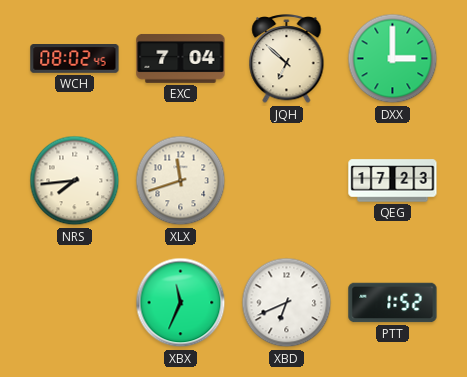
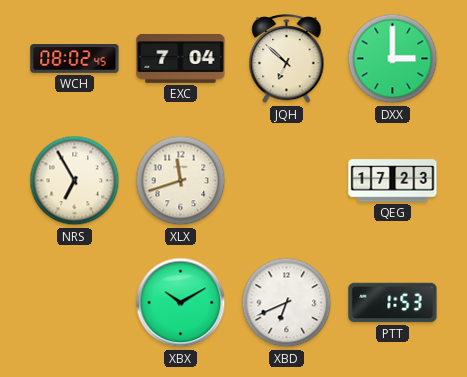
NRS: 7:44 -> 6:55
XBX: 11:34 -> 10:10
PTT: 1:52 -> 1:53
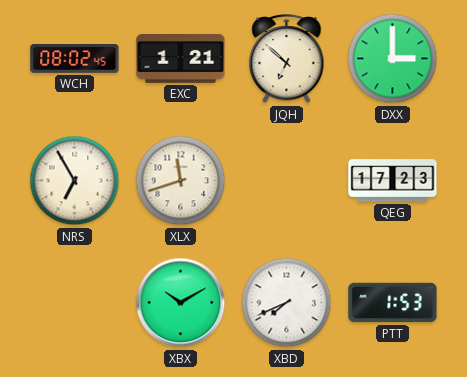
EXC: 7:04 -> 1:21
XBD: 6:41 -> 7:41
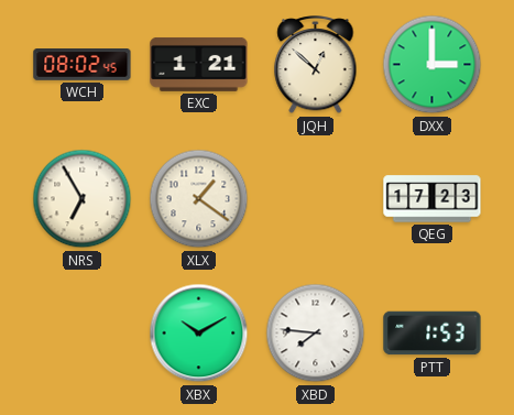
JQH: 6:52 -> 12:52
XLX: 11:42 -> 1:21
XBD: 7:41 -> 7:46
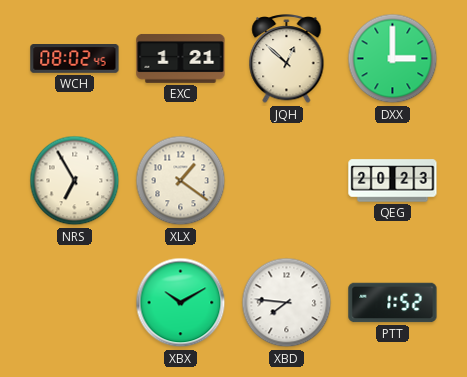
QEG: 17:23 -> 20:23
PTT: 1:53 -> 1:52
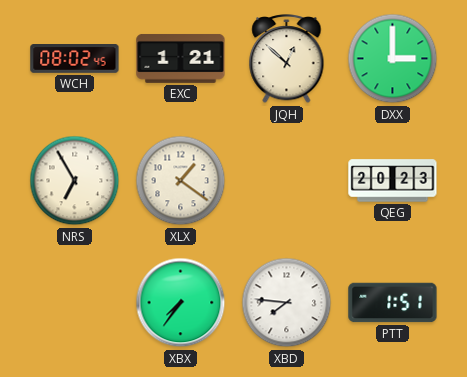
XBX: 10:10 -> 7:36
PTT: 1:52 -> 1:51
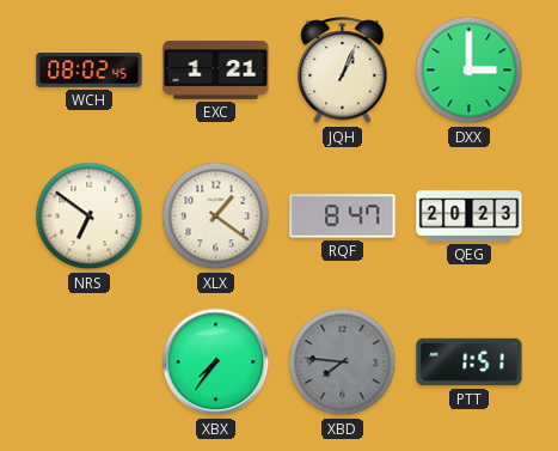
JQH: 12:52 -> 1:04
NRS: 6:55 -> 6:51
RQF: none -> 8:47
XBD dial: white -> grey
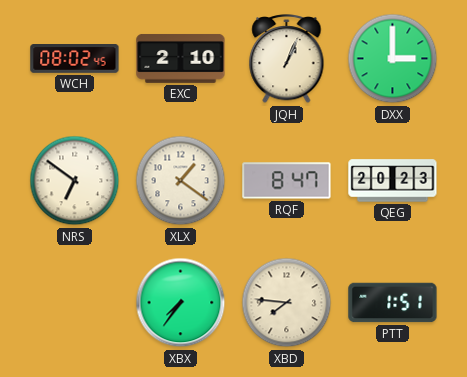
EXC: 1:21 -> 2:10
XBD dial: grey -> cream
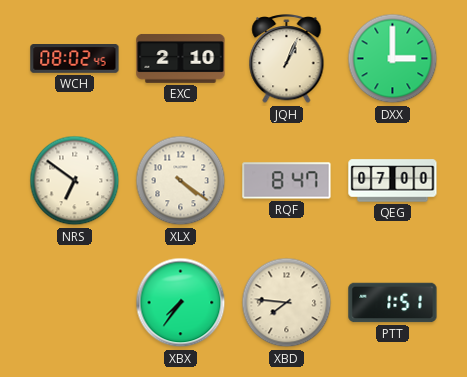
XLX: 1:21 -> 4:21
QEG: 20:23 -> 07:00
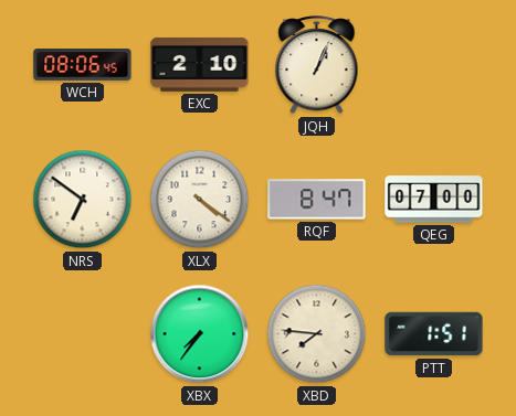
WCH: 08:02 -> 08:06
DXX: 3:00 -> none
